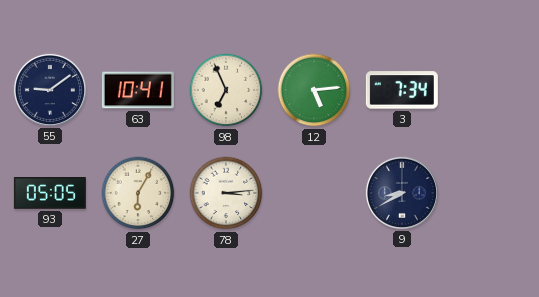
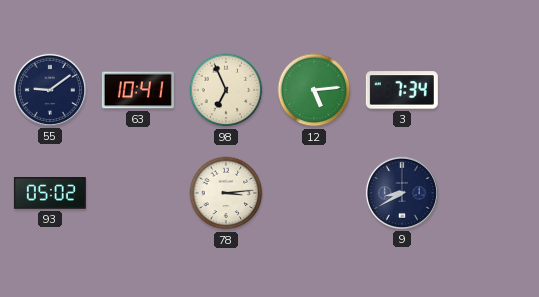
93: 05:05 -> 05:02
27: 6:05 -> none
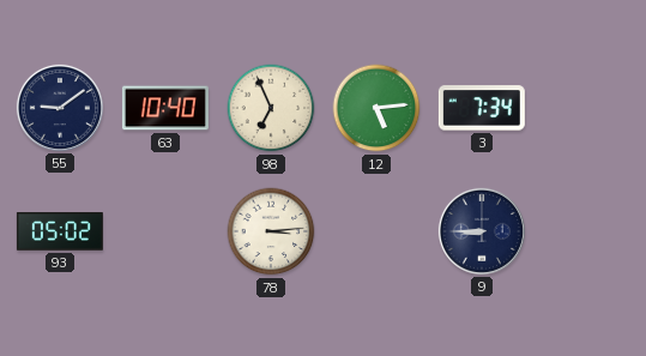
63: 10:41 -> 10:40
9: 8:40 -> 8:45
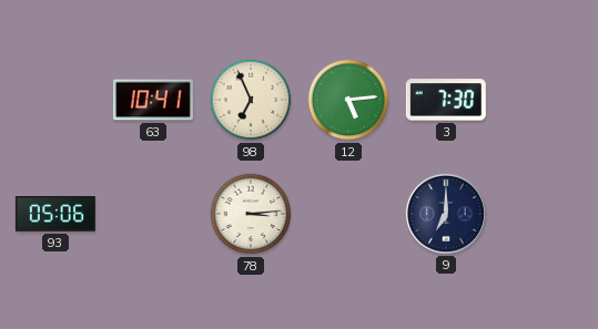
55: 9:09 -> none
63: 10:40 -> 10:41
3: 7:34 -> 7:30
93: 05:02 -> 05:06
9: 8:45 -> 7:00
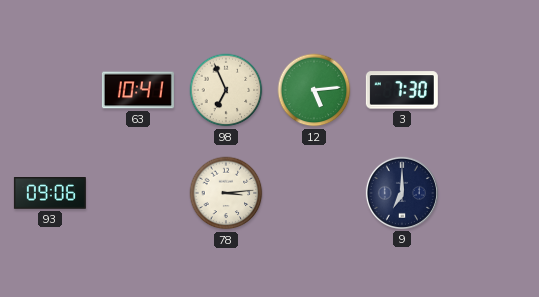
93: 05:06 -> 09:06
